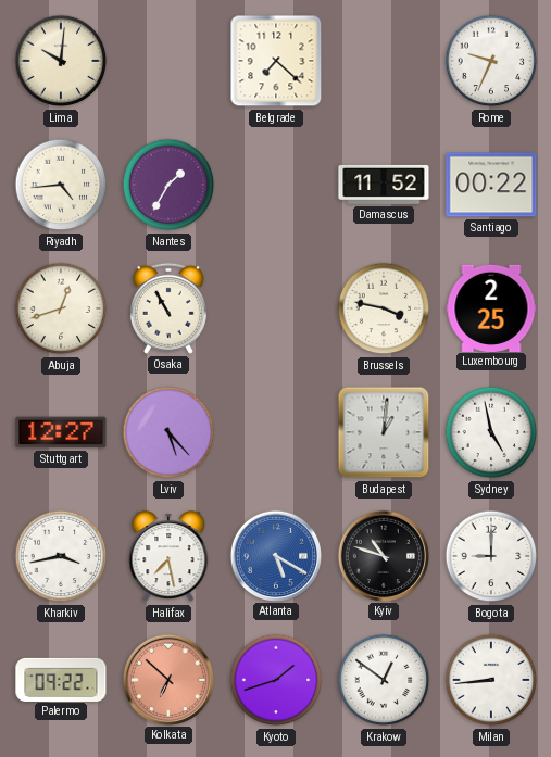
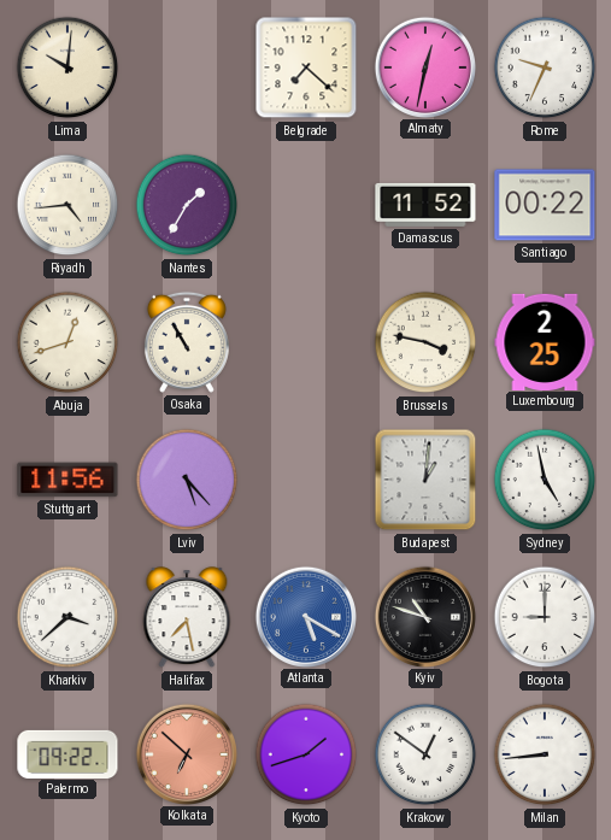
Almaty: none -> 12:32
Stuttgart: 12:27 -> 11:56
Kharkiv: 3:43 -> 3:38
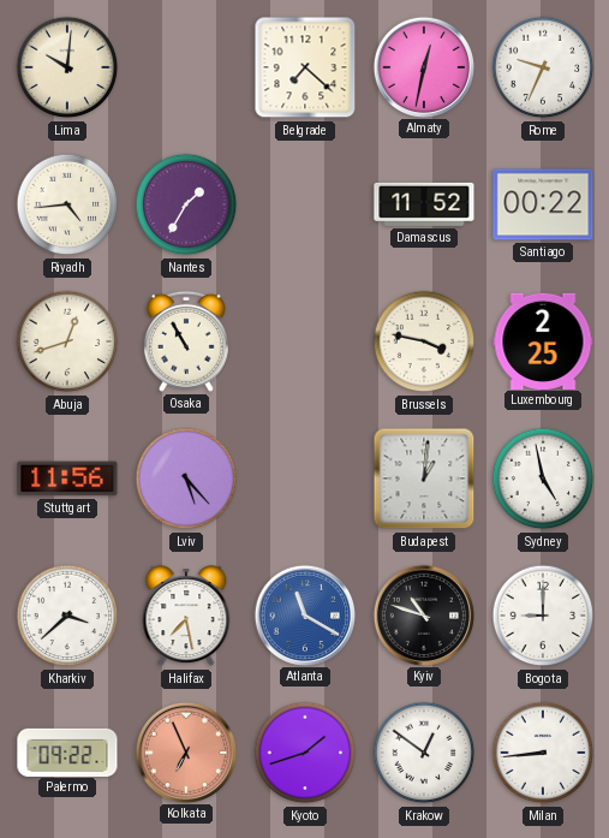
Atlanta: 5:20 -> 11:20
Kolkata: 6:52 -> 6:56
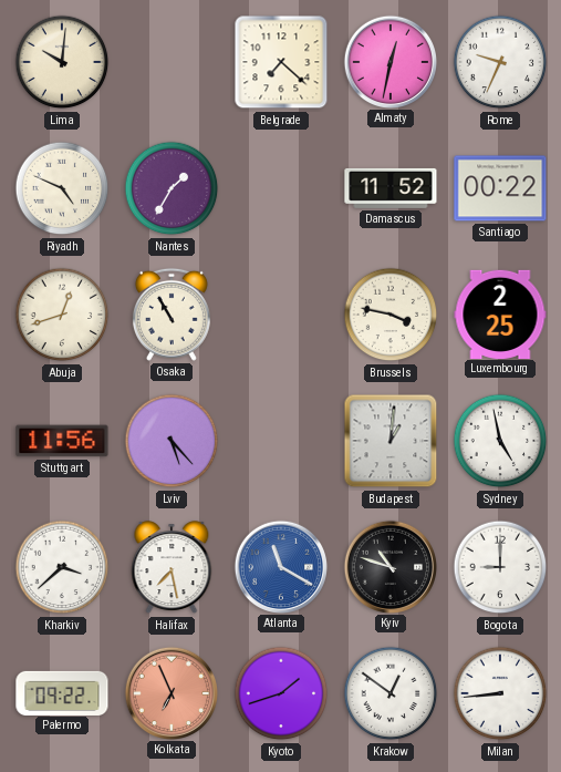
Riyadh: 4:44 -> 4:49
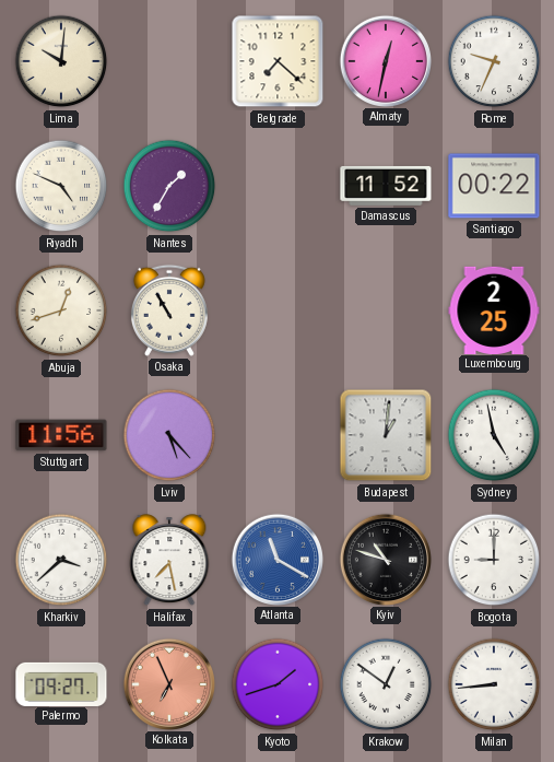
Brussels: 3:47 -> none
Palermo: 09:22 -> 09:27
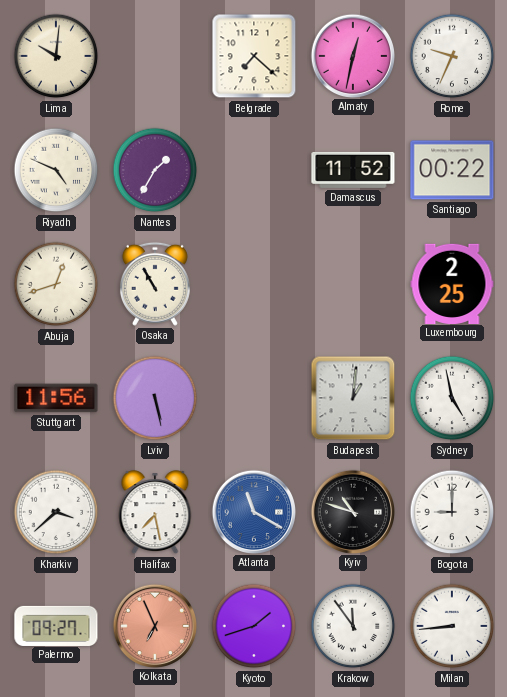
Lviv: 5:23 -> 5:28
Krakow: 12:51 -> 11:54
